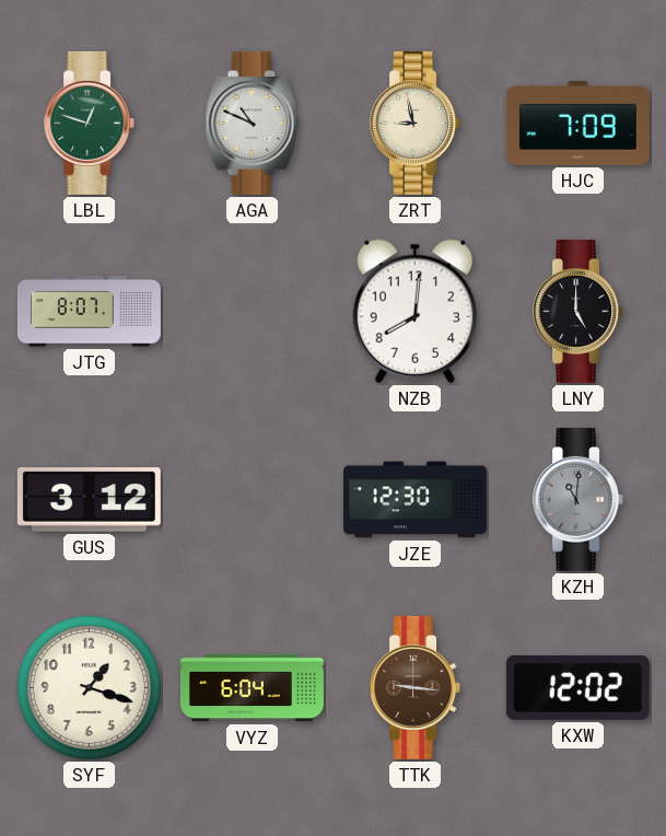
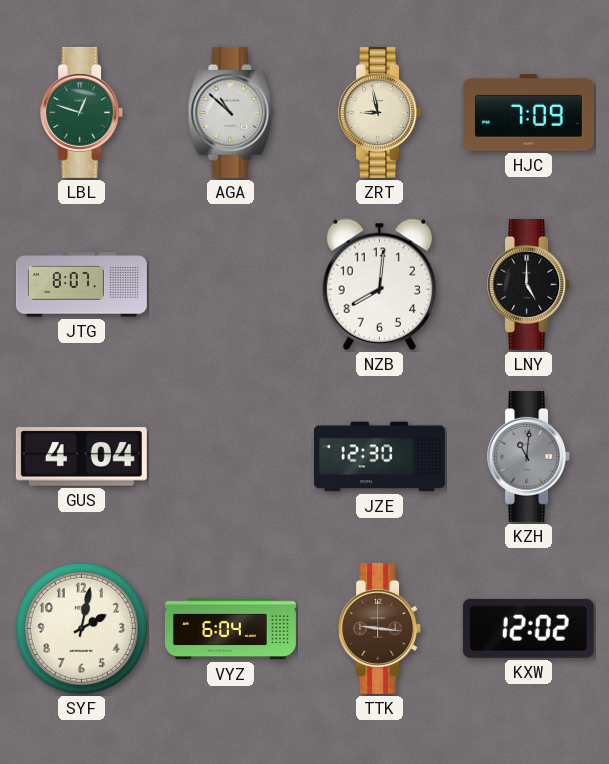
AGA: 10:49 -> 10:52
GUS: 3:12 -> 4:04
SYF: 1:18 -> 2:02
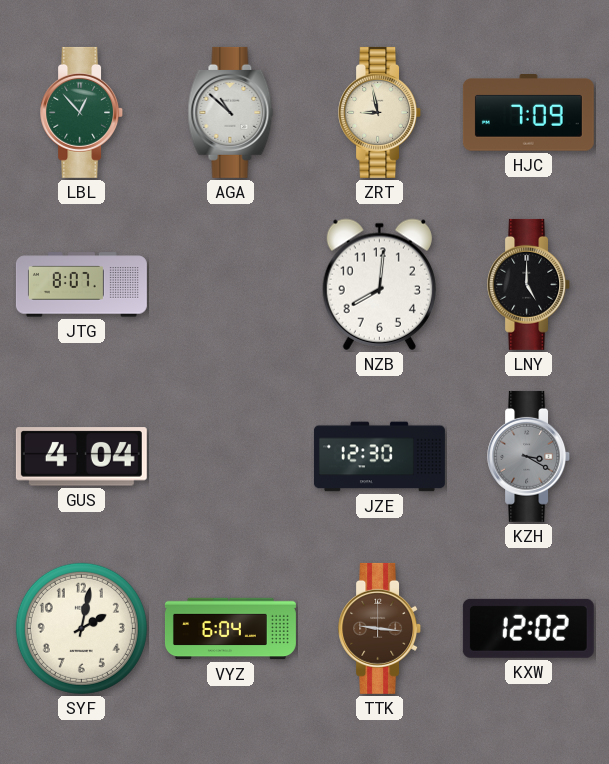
LBL: 12:48 -> 12:53
KZH: 11:01 -> 3:20
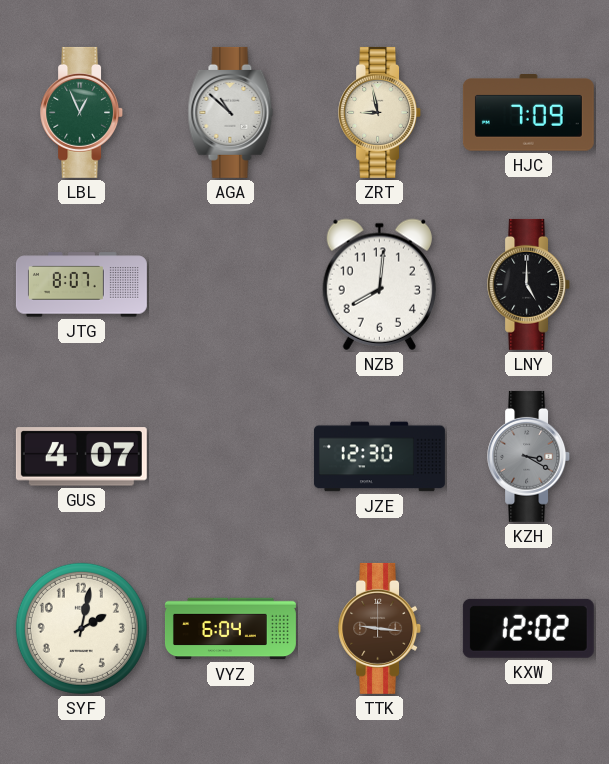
LBL: 12:53 -> 12:56
GUS: 4:04 -> 4:07
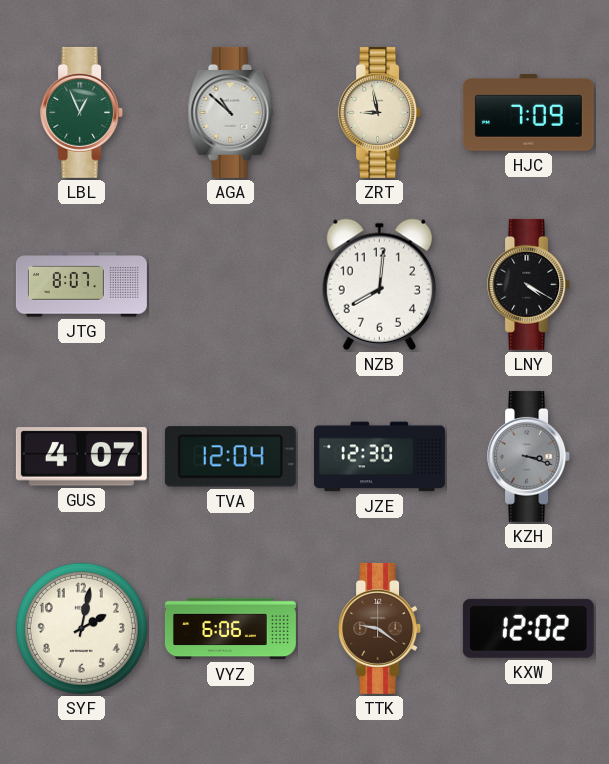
LNY: 5:00 -> 4:20
TVA: none -> 12:04
KZH: 3:20 -> 3:18
VYZ: 6:04 -> 6:06
TTK: 9:16 -> 9:21
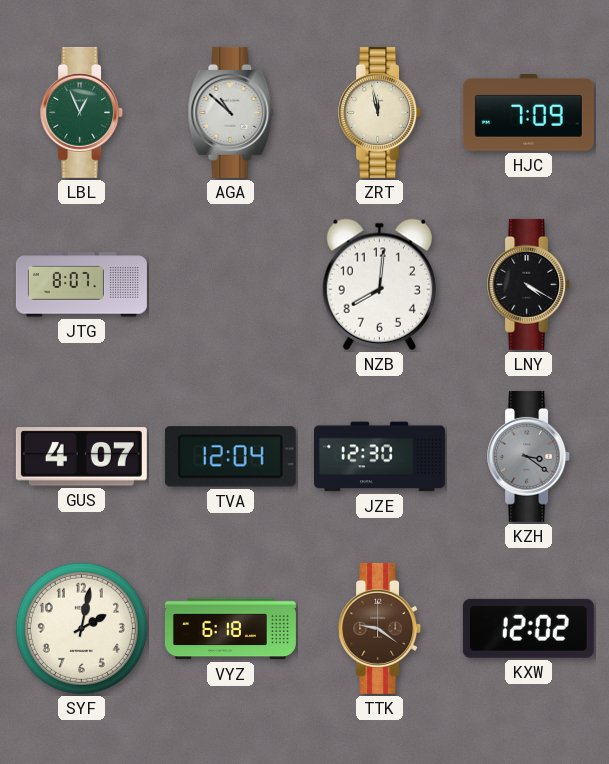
ZRT: 8:58 -> 11:58
KZH: 3:18 -> 3:21
VYZ: 6:06 -> 6:18
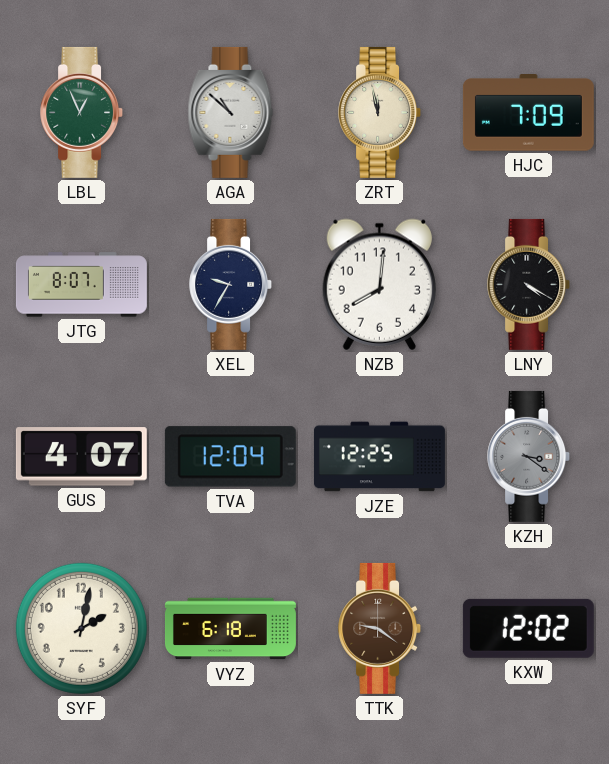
XEL: none -> 9:35
JZE: 12:30 -> 12:25
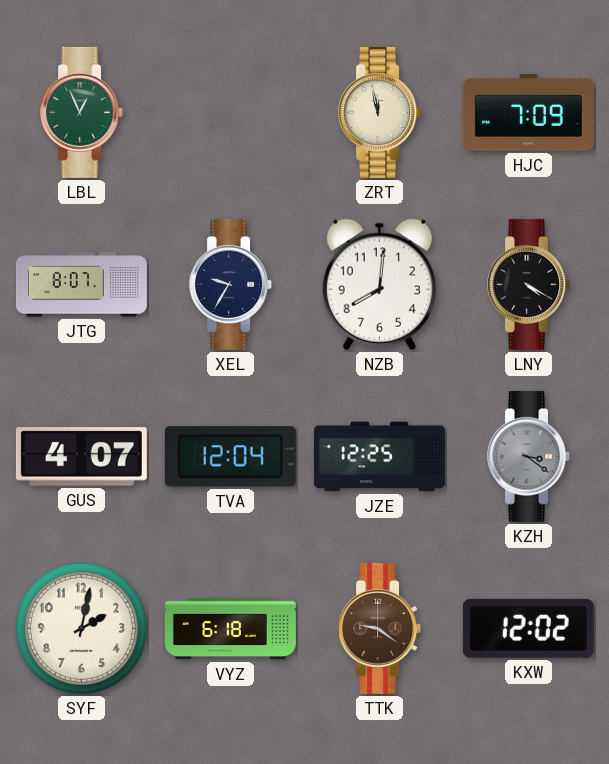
AGA: 10:52 -> none
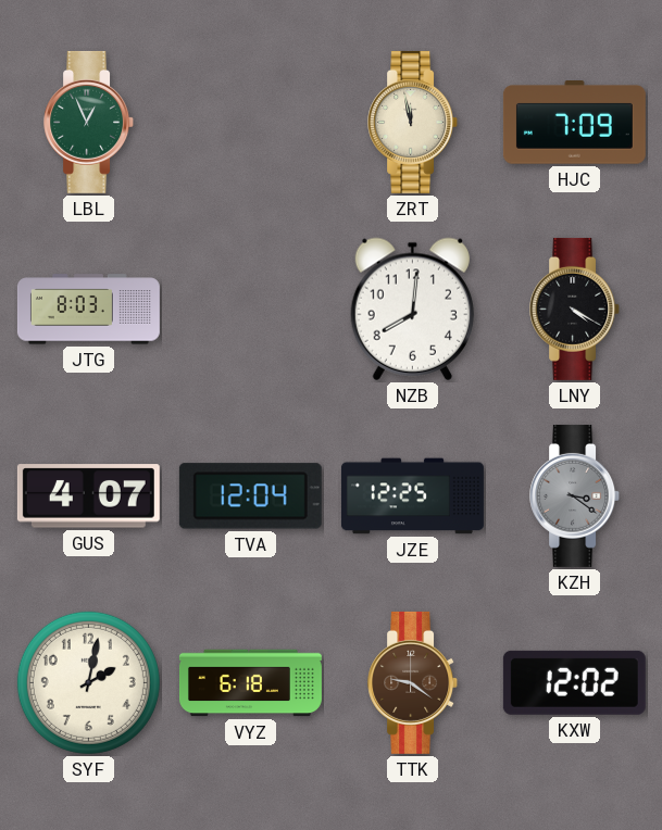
JTG: 8:07 -> 8:03
XEL: 9:35 -> none
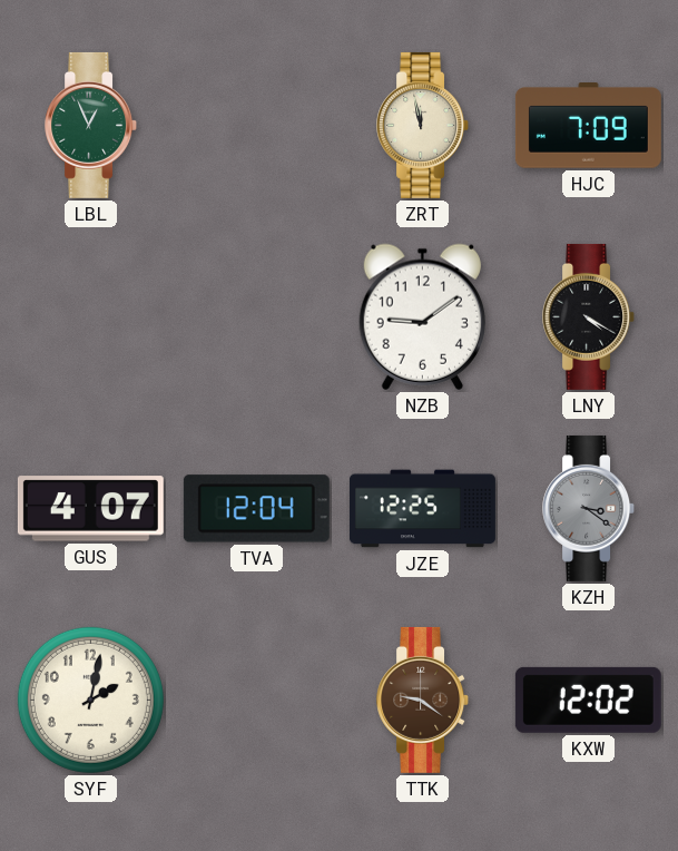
JTG: 8:03 -> none
NZB: 8:01 -> 9:09
VYZ: 6:18 -> none
